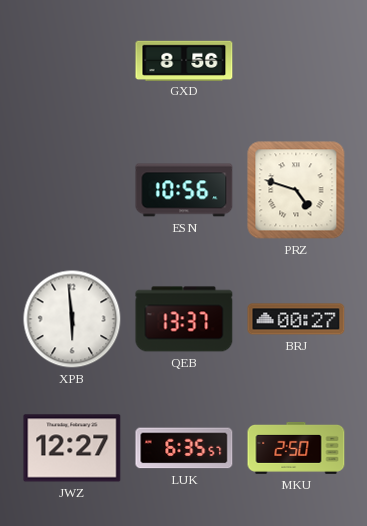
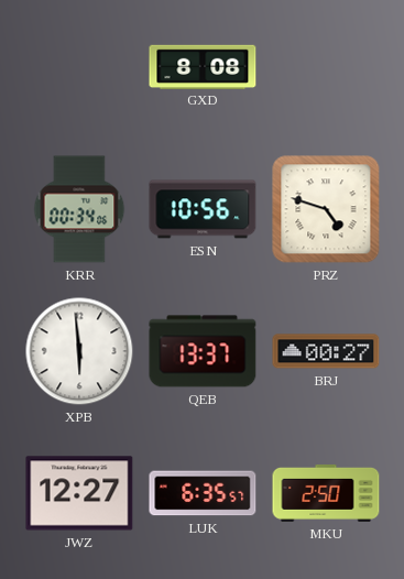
GXD: 8:56 -> 8:08
KRR: none -> 00:34
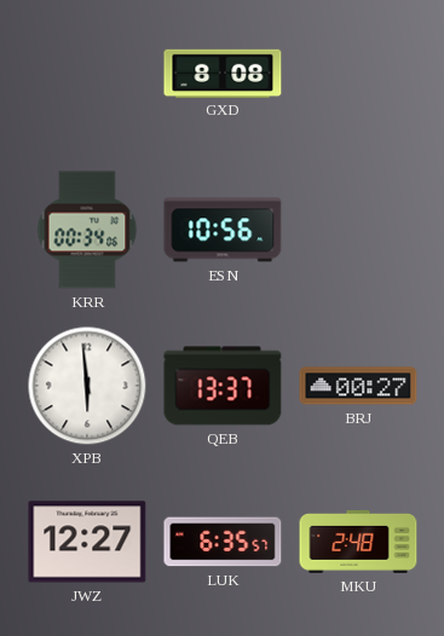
PRZ: 4:48 -> none
MKU: 2:50 -> 2:48
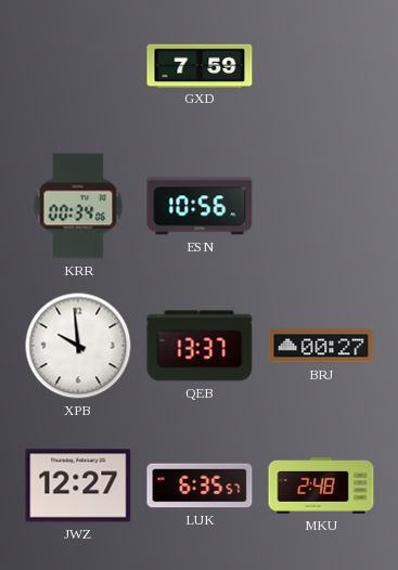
GXD: 8:08 -> 7:59
XPB: 5:59 -> 9:59
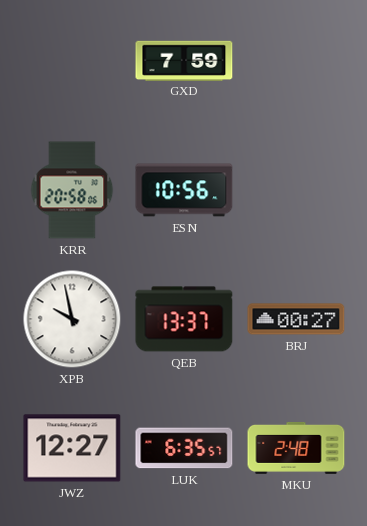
KRR: 00:34 -> 20:58
XPB: 9:59 -> 9:58
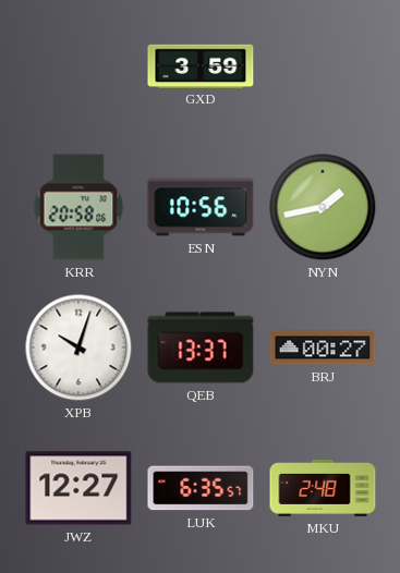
GXD: 7:59 -> 3:59
NYN: none -> 1:43
XPB: 9:58 -> 10:03
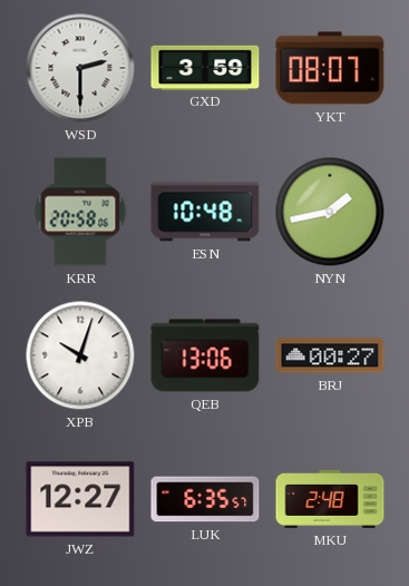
WSD: none -> 2:30
YKT: none -> 08:07
ESN: 10:56 -> 10:48
QEB: 13:37 -> 13:06
